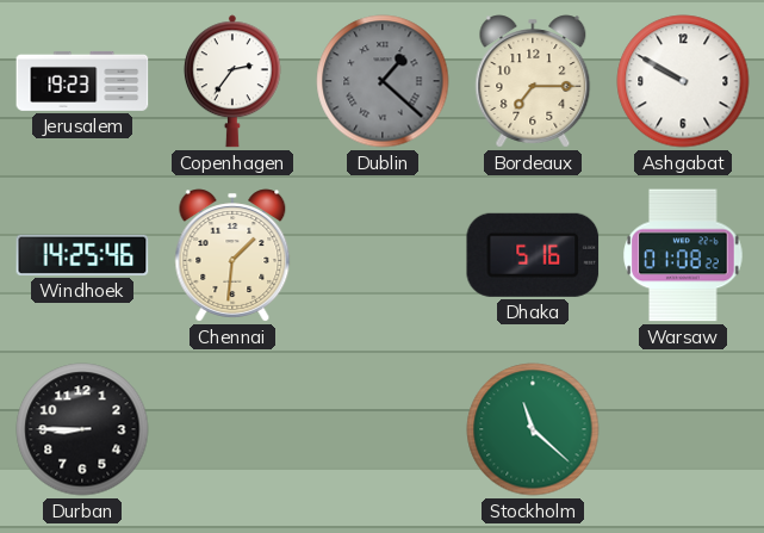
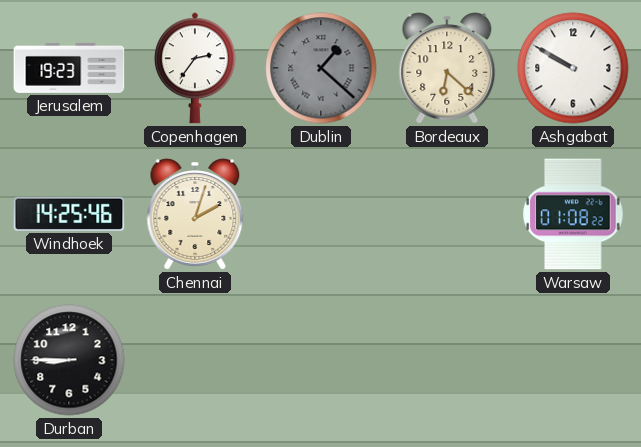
Bordeaux: 7:15 -> 6:22
Chennai: 1:31 -> 2:03
Dhaka: 5:16 -> none
Stockholm: 11:22 -> none
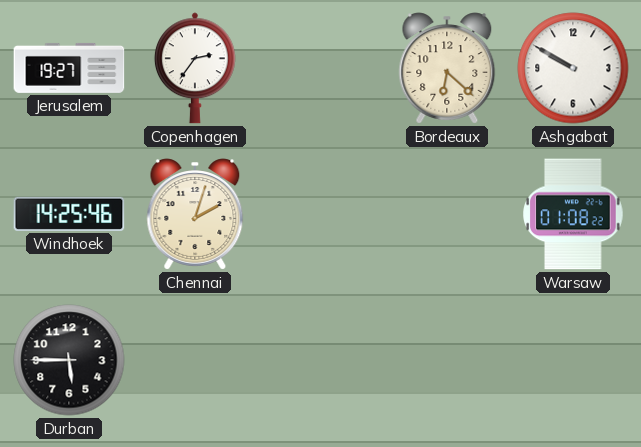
Jerusalem: 19:23 -> 19:27
Dublin: 1:22 -> none
Durban: 8:45 -> 5:45
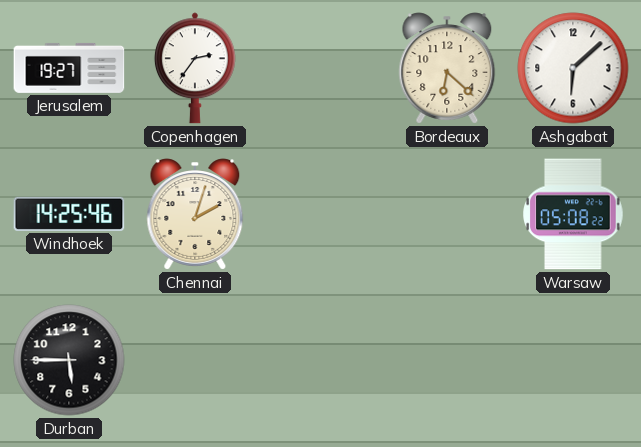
Ashgabat: 9:50 -> 6:08
Warsaw: 01:08 -> 05:08
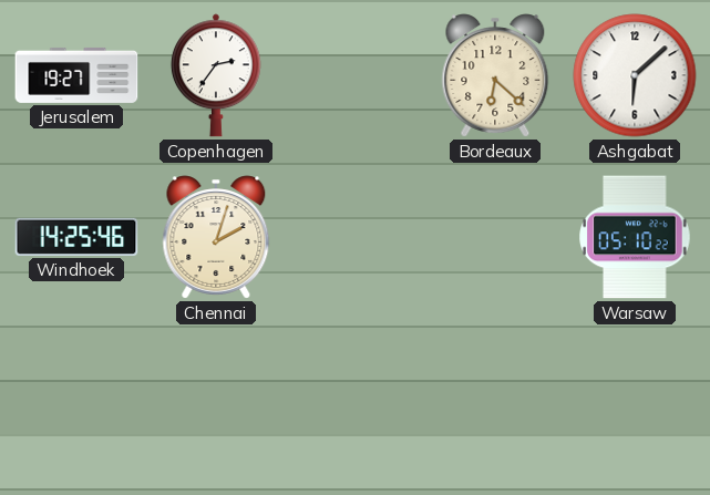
Warsaw: 05:08 -> 05:10
Durban: 5:45 -> none
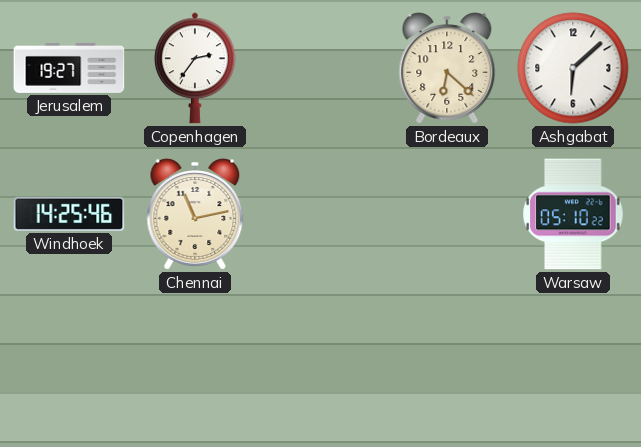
Chennai: 2:03 -> 11:13
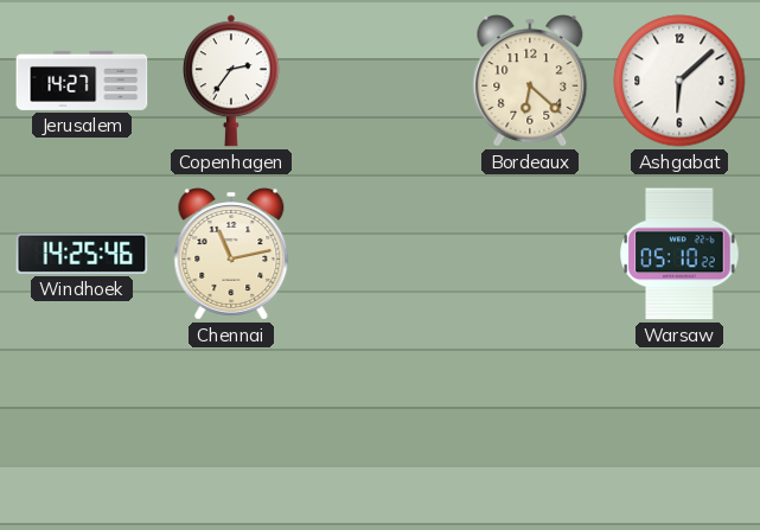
Jerusalem: 19:27 -> 14:27
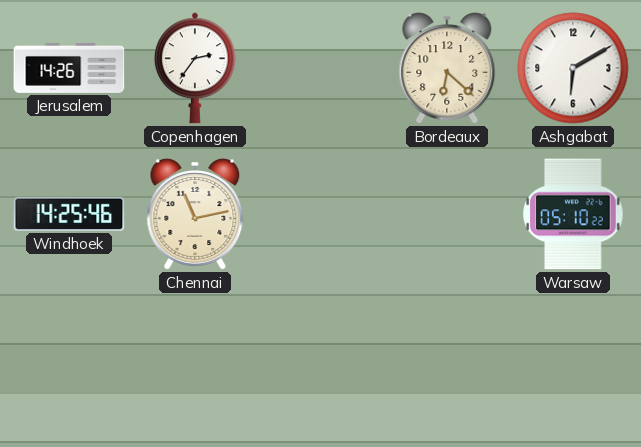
Jerusalem: 14:27 -> 14:26
Ashgabat: 6:08 -> 6:10
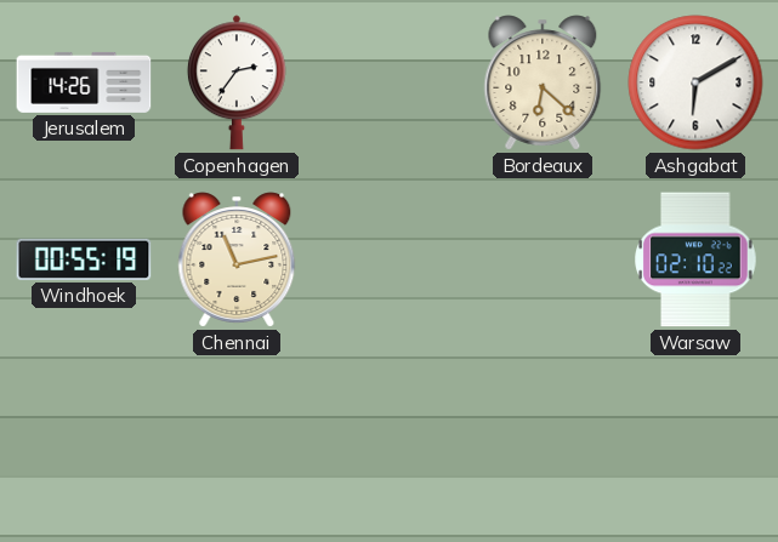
Windhoek: 14:25 -> 00:55
Warsaw: 05:10 -> 02:10
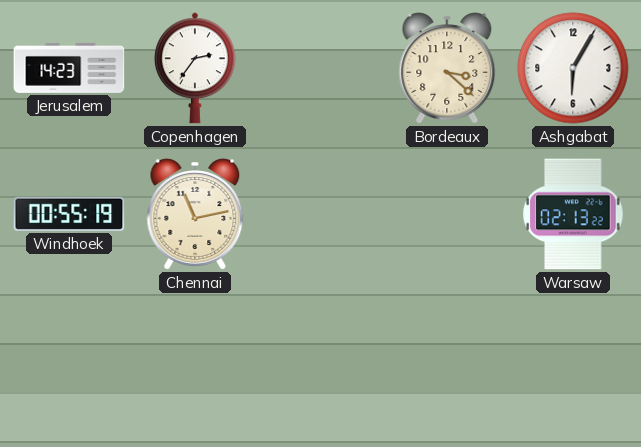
Jerusalem: 14:26 -> 14:23
Bordeaux: 6:22 -> 3:22
Ashgabat: 6:10 -> 6:05
Warsaw: 02:10 -> 02:13
